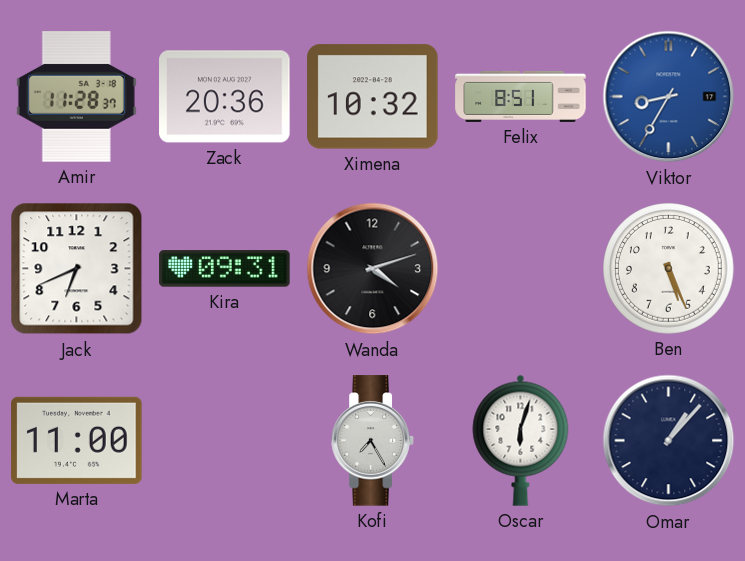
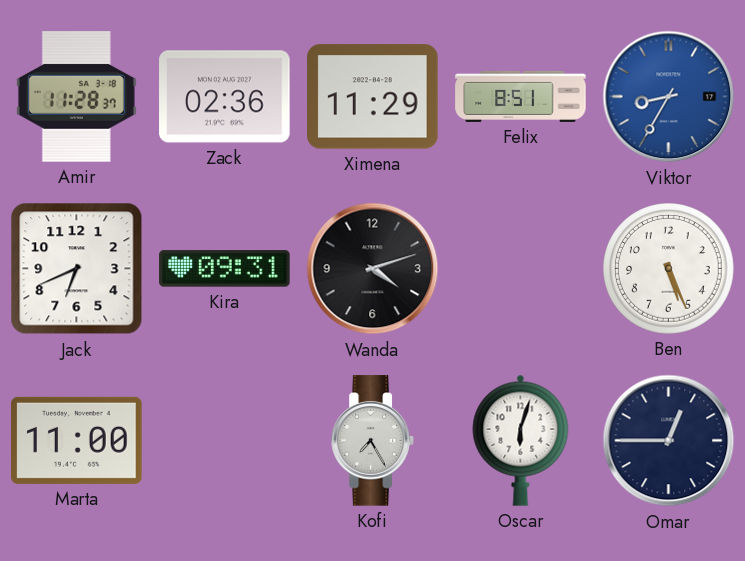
Zack: 20:36 -> 02:36
Ximena: 10:32 -> 11:29
Omar: 1:07 -> 12:45
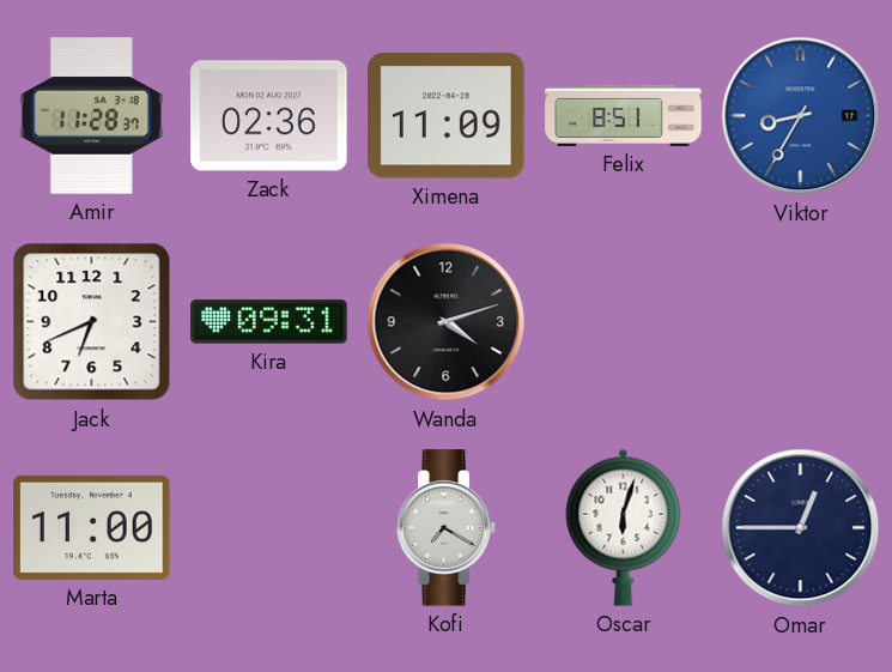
Ximena: 11:29 -> 11:09
Ben: 5:26 -> none
Kofi: 7:25 -> 7:20
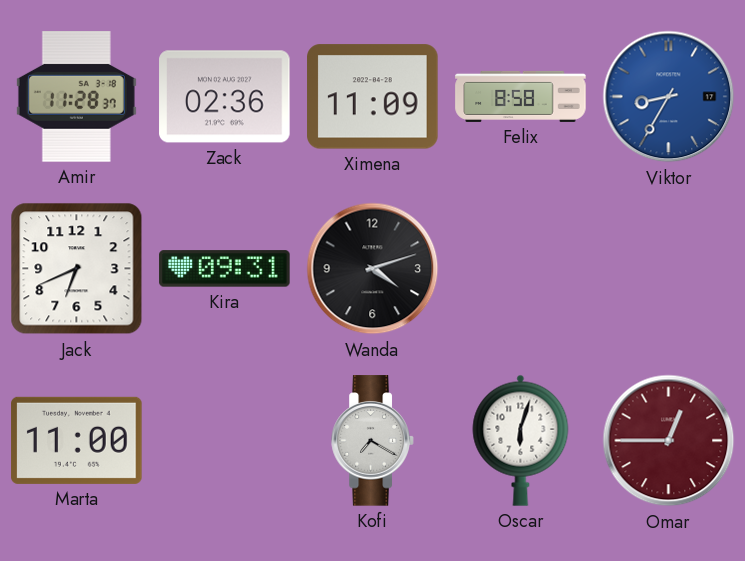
Felix: 8:51 -> 8:58
Omar dial: navy -> burgundy
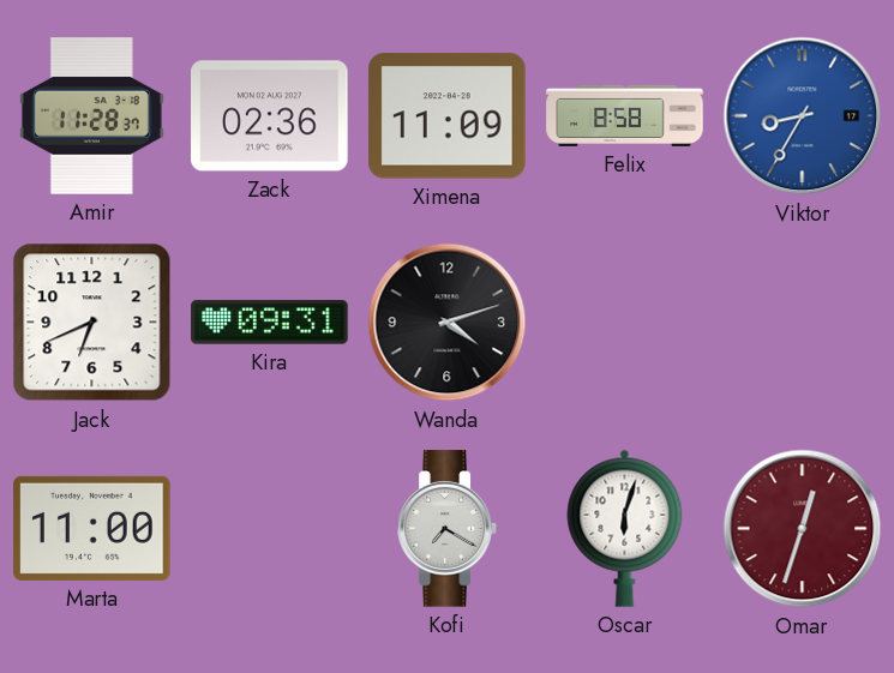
Omar: 12:45 -> 12:33
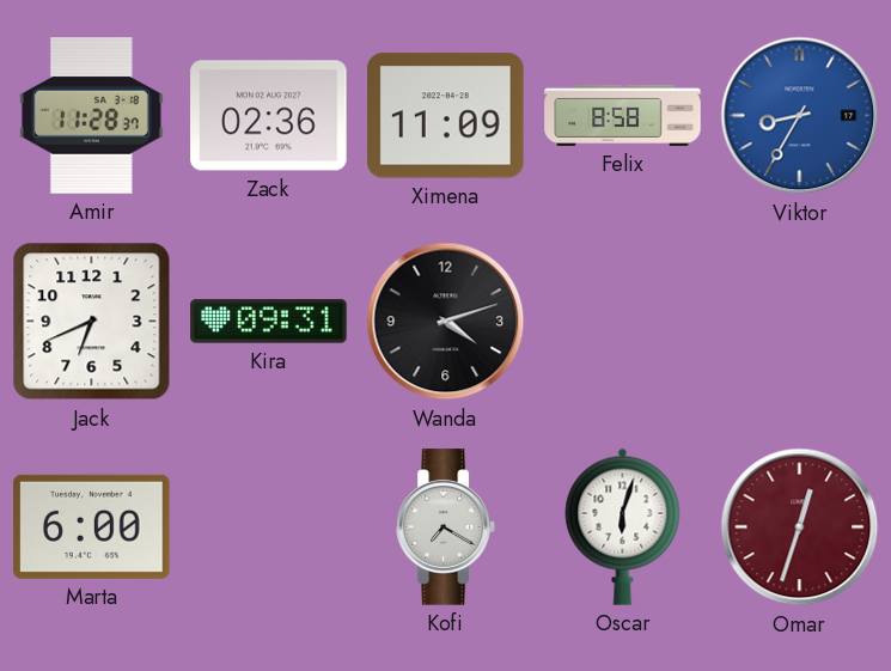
Marta: 11:00 -> 6:00
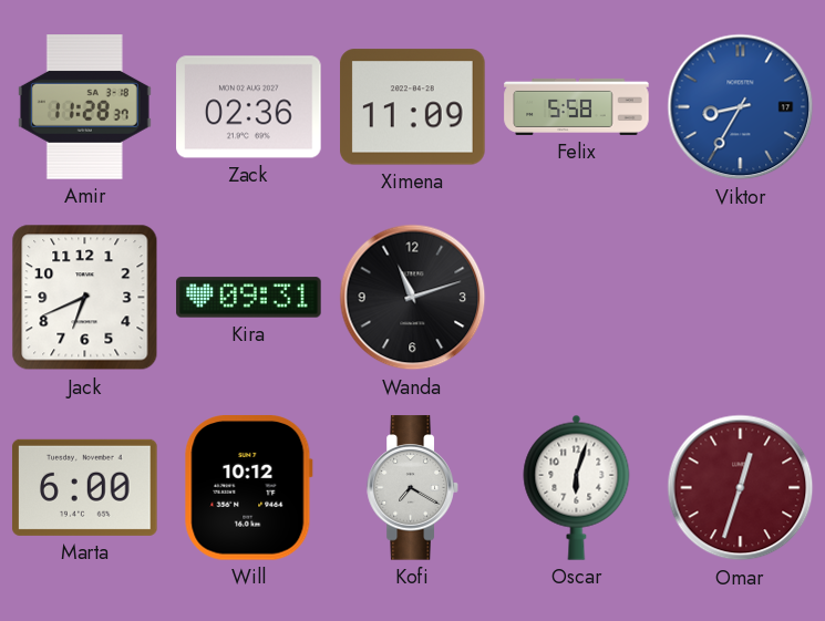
Felix: 8:58 -> 5:58
Wanda: 4:12 -> 11:12
Will: none -> 10:12
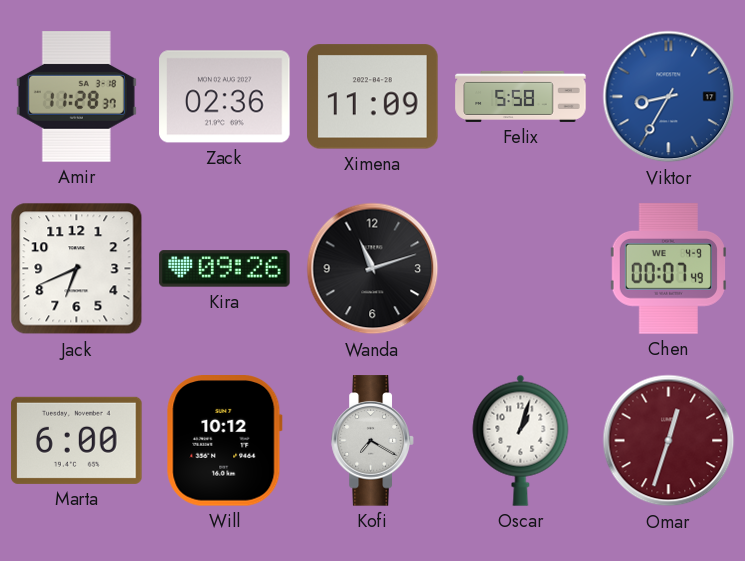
Kira: 09:31 -> 09:26
Chen: none -> 00:07
Oscar: 6:03 -> 1:03
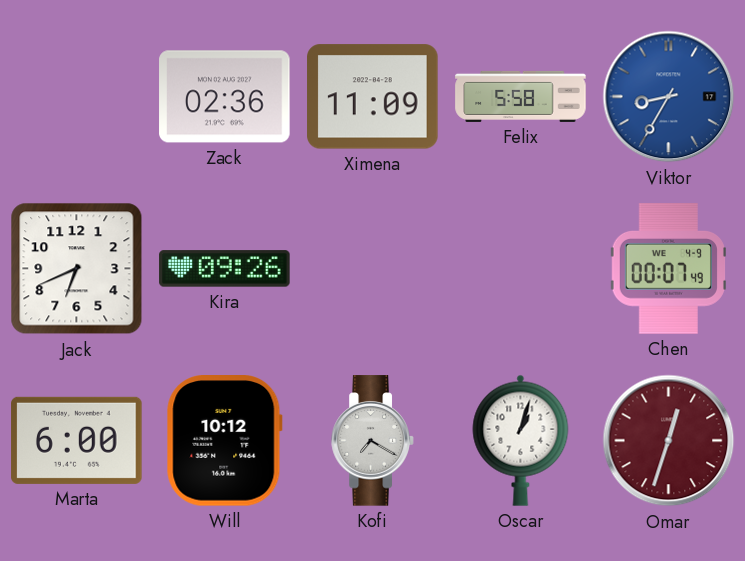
Amir: 11:28 -> none
Wanda: 11:12 -> none
